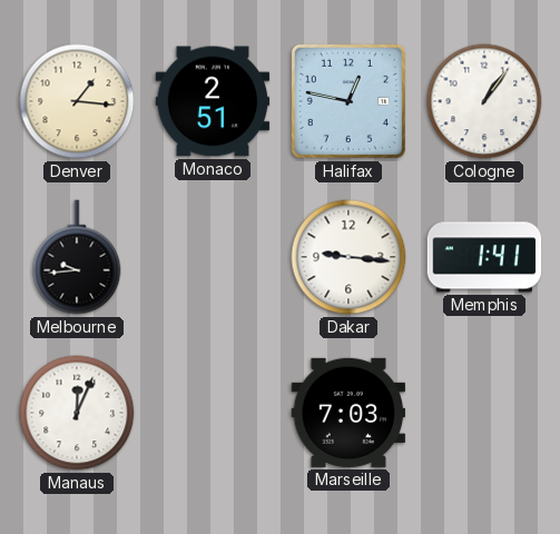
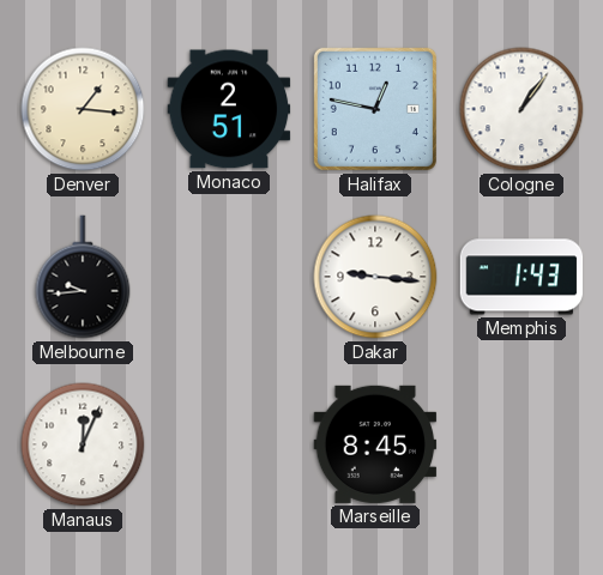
Memphis: 1:41 -> 1:43
Marseille: 7:03 -> 8:45
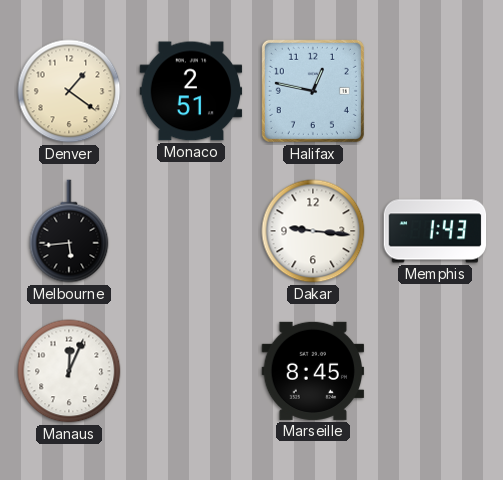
Denver: 1:16 -> 1:21
Cologne: 1:06 -> none
Melbourne: 9:44 -> 5:44
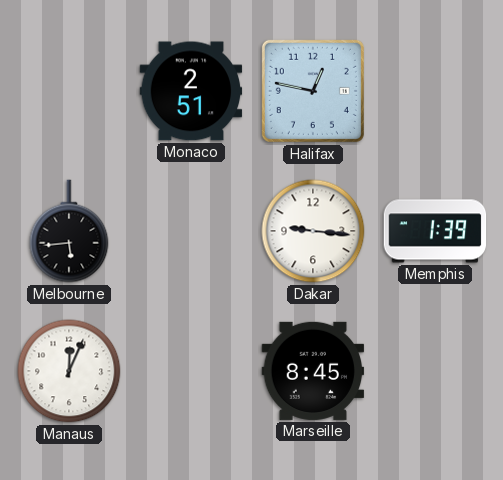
Denver: 1:21 -> none
Memphis: 1:43 -> 1:39
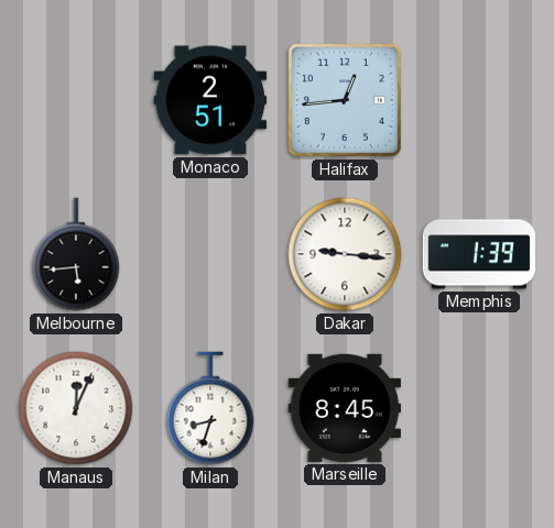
Halifax: 12:47 -> 12:44
Milan: none -> 8:33
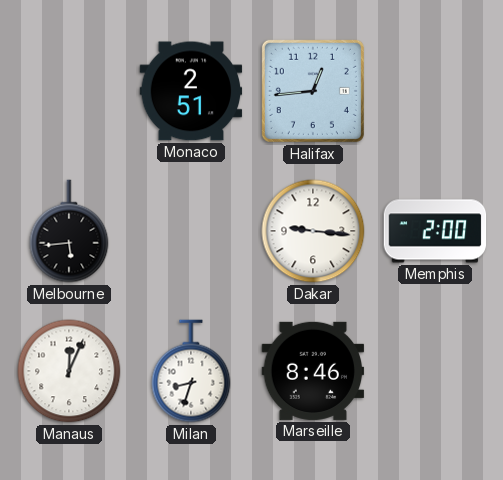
Memphis: 1:39 -> 2:00
Marseille: 8:45 -> 8:46
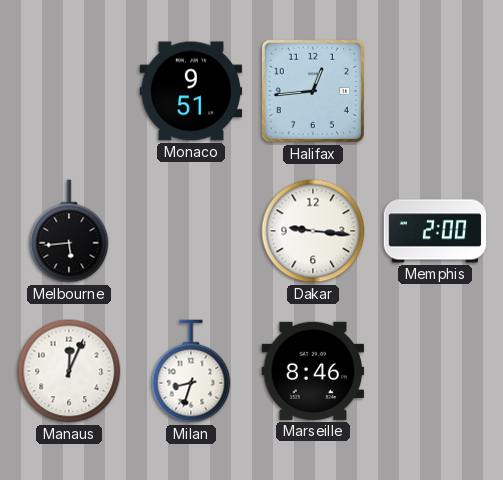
Monaco: 2:51 -> 9:51
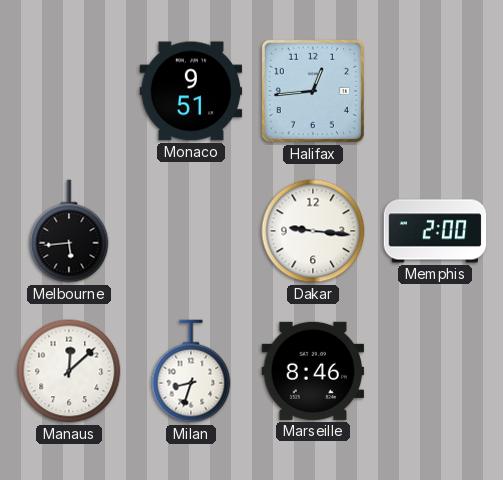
Manaus: 12:04 -> 12:08
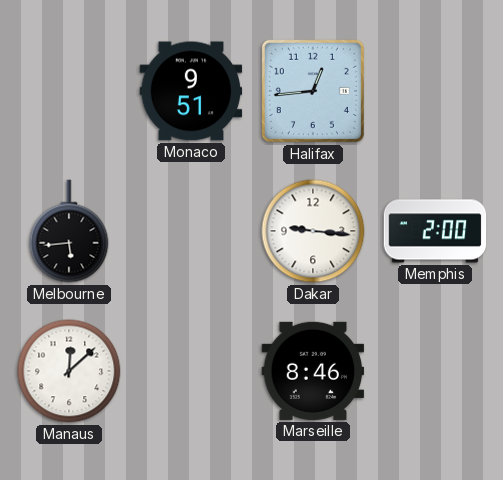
Milan: 8:33 -> none
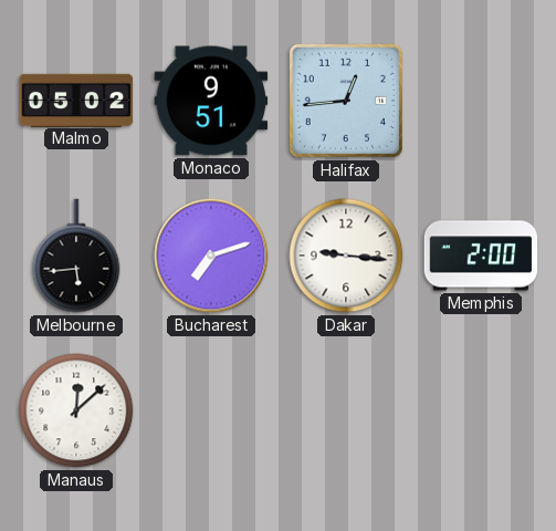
Malmo: none -> 05:02
Bucharest: none -> 7:12
Marseille: 8:46 -> none
